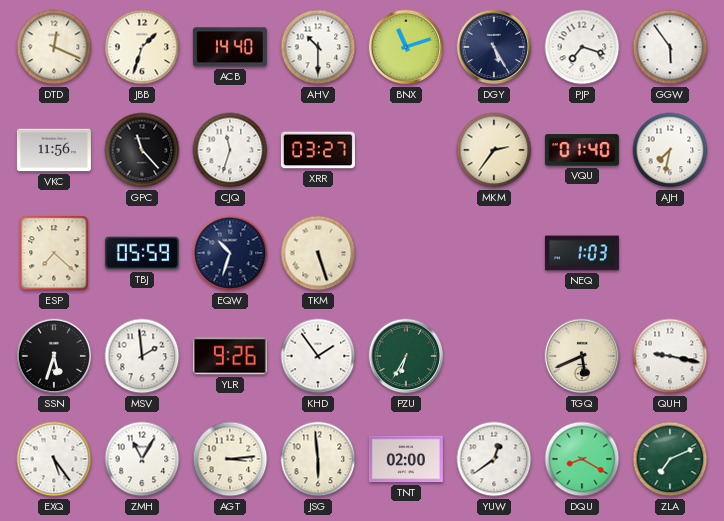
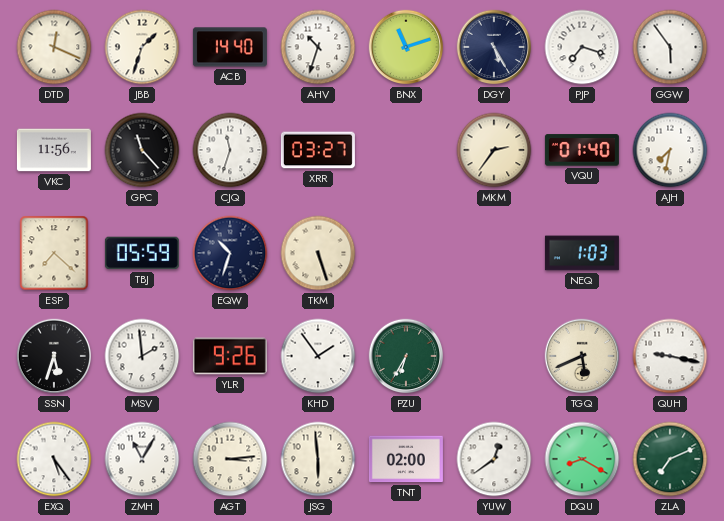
AHV: 10:30 -> 10:33
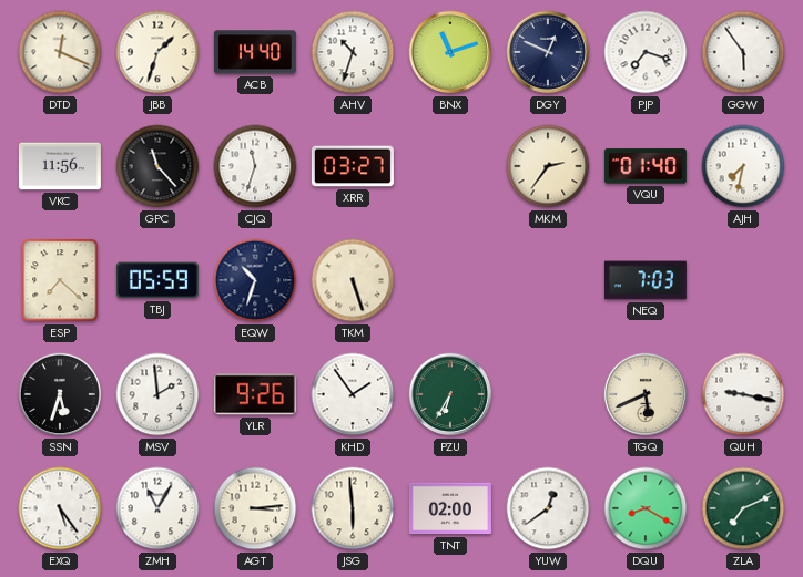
DGY: 5:25 -> 12:49
NEQ: 1:03 -> 7:03
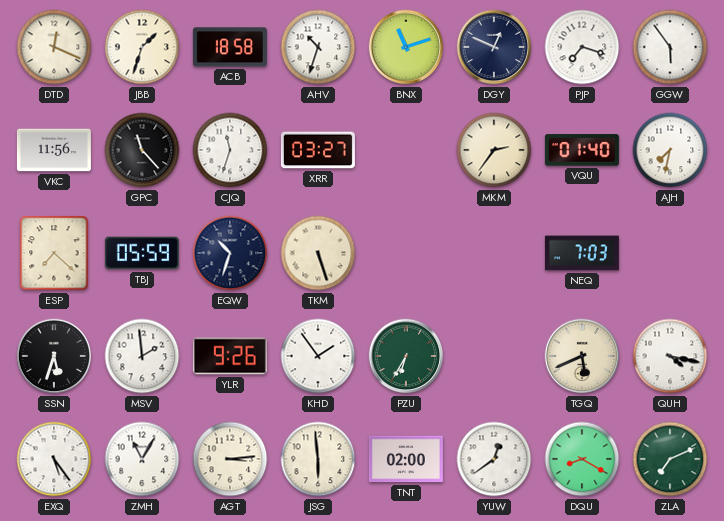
ACB: 14:40 -> 18:58
QUH: 9:17 -> 4:17
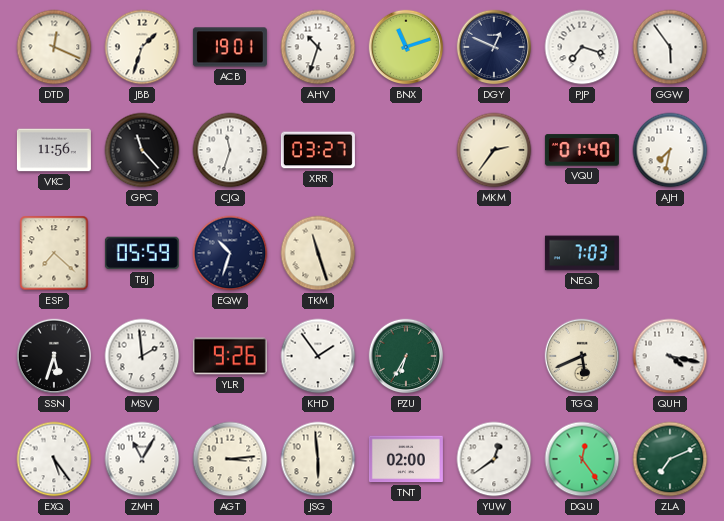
ACB: 18:58 -> 19:01
TKM: 5:27 -> 11:27
DQU: 8:20 -> 12:24
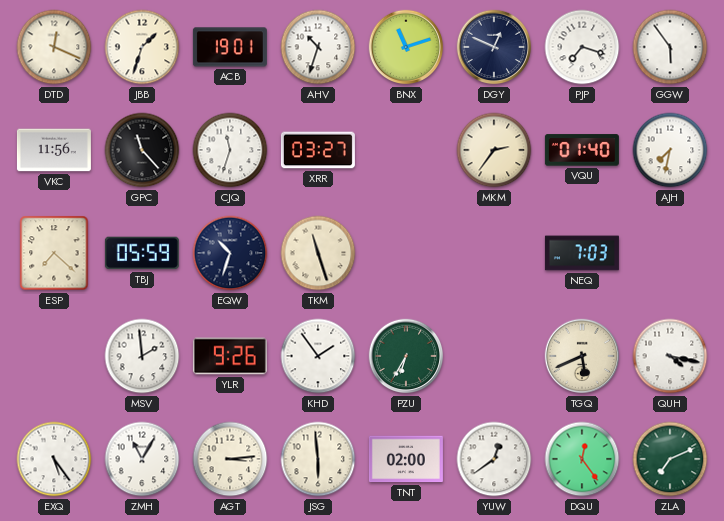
SSN: 5:33 -> none
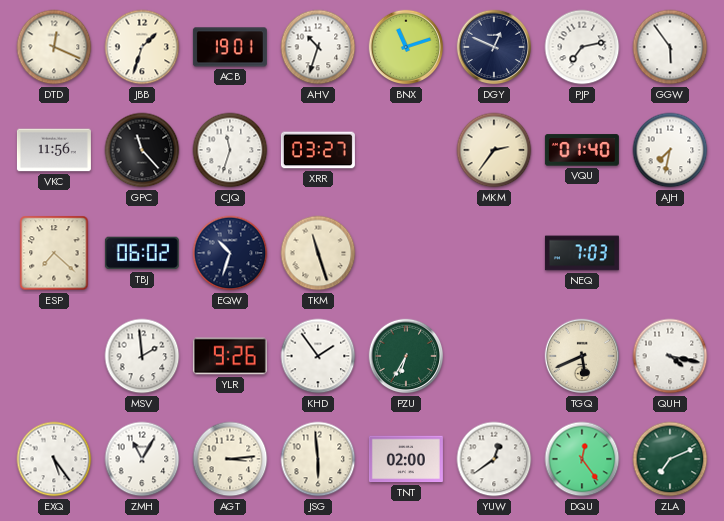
PJP: 7:18 -> 7:13
TBJ: 05:59 -> 06:02
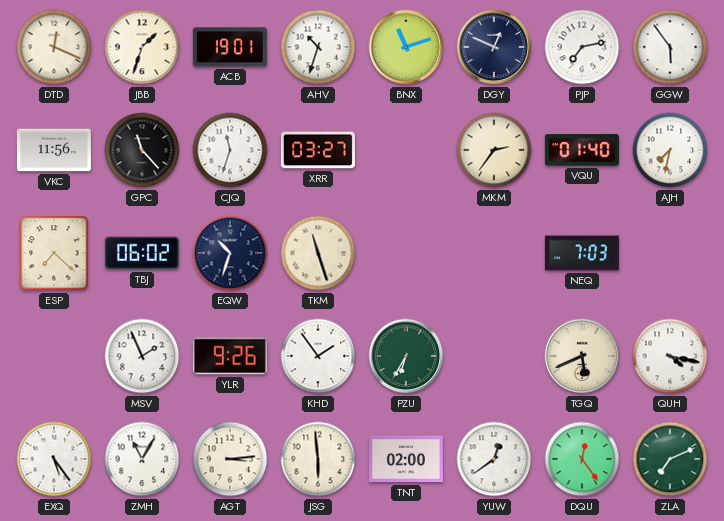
MSV: 1:59 -> 1:56
